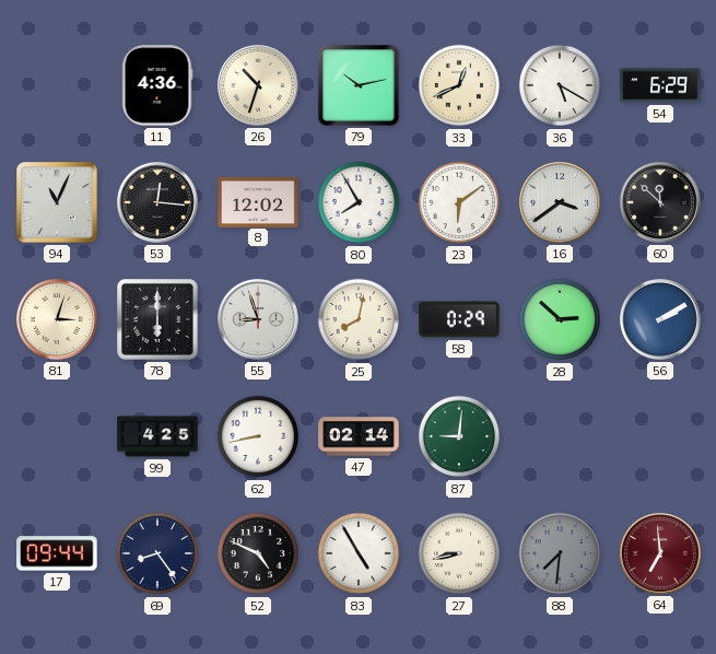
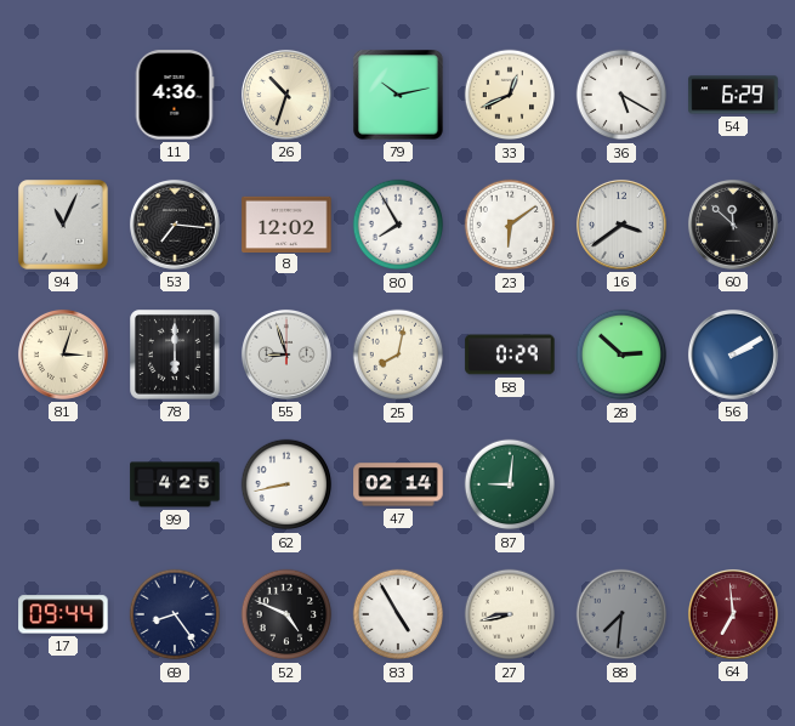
53: 12:16 -> 7:16
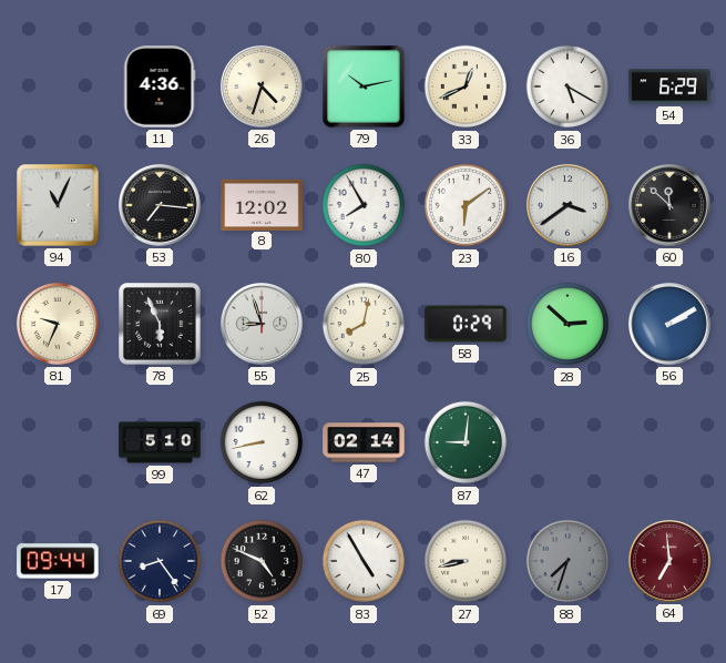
26: 10:33 -> 4:33
81: 3:03 -> 9:34
78: 6:00 -> 5:56
99: 4:25 -> 5:10
88: 7:31 -> 7:33
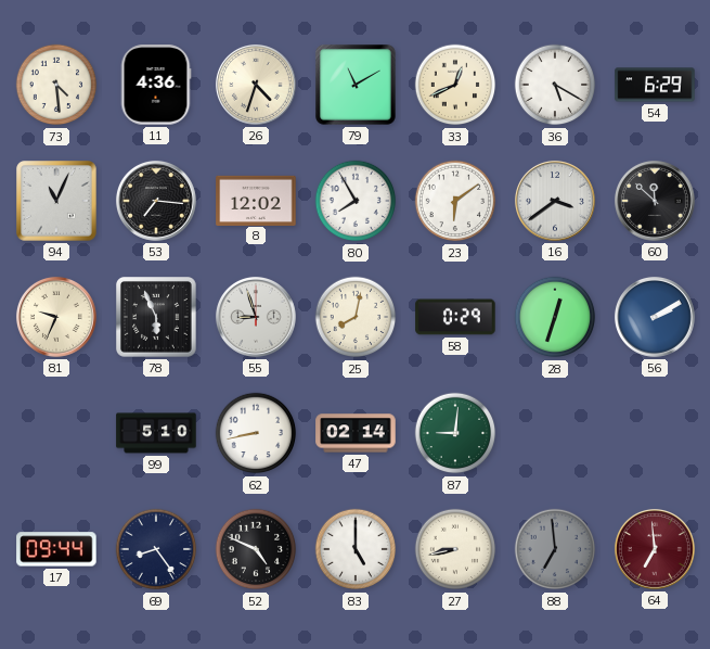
73: none -> 4:29
79: 10:13 -> 11:10
28: 2:52 -> 12:33
83: 4:55 -> 5:00
88: 7:33 -> 6:59
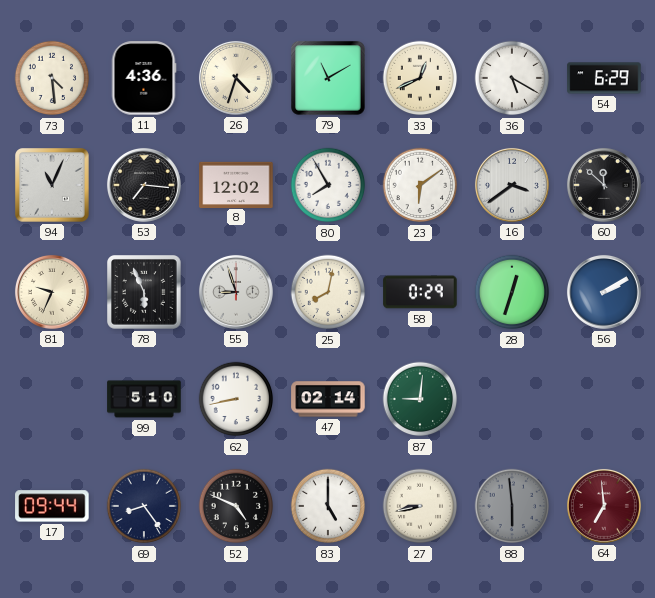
88: 6:59 -> 5:59
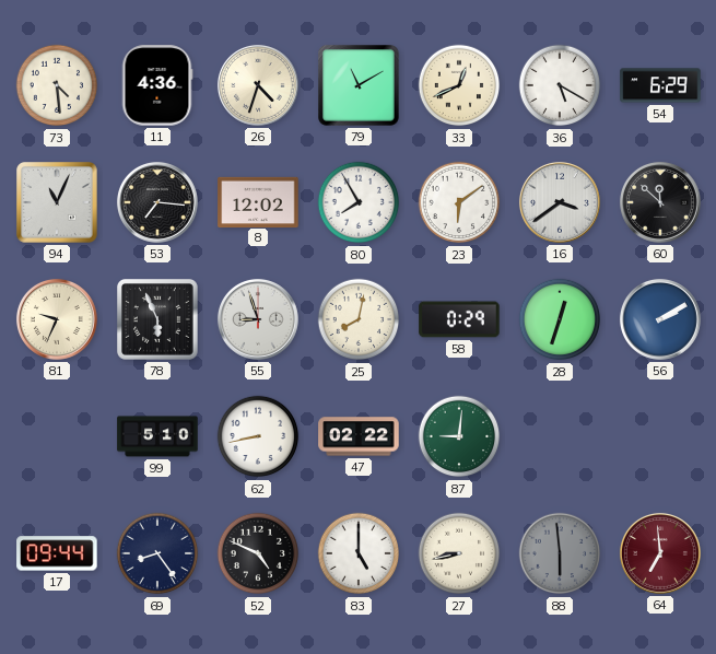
47: 02:14 -> 02:22
